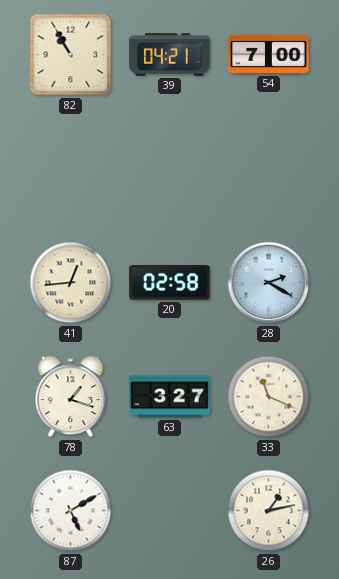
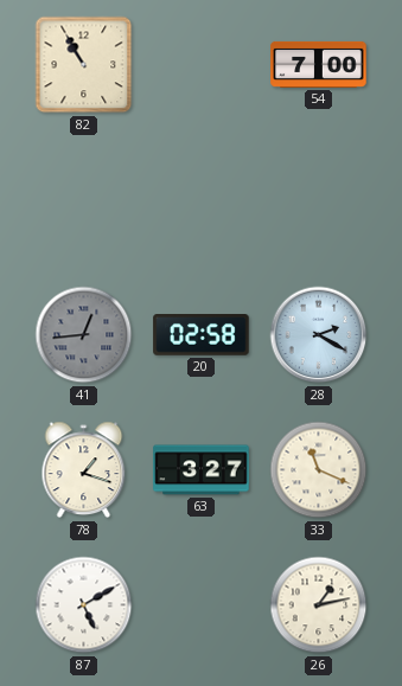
39: 04:21 -> none
41 dial: cream -> grey
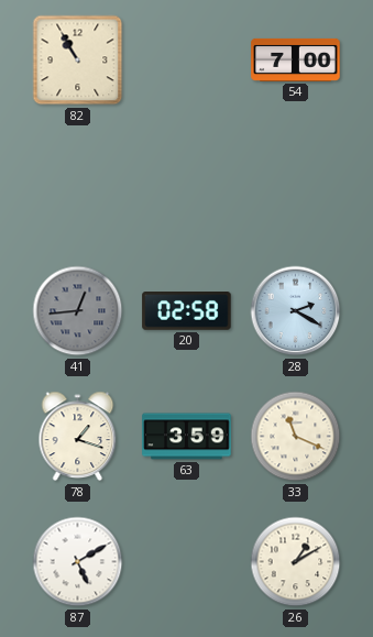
63: 3:27 -> 3:59
26: 1:13 -> 1:10
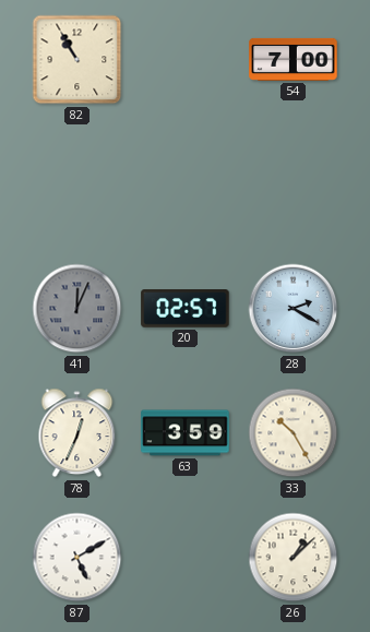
41: 12:44 -> 12:04
20: 02:58 -> 02:57
78: 1:18 -> 12:34
33: 11:19 -> 10:25
26: 1:10 -> 1:08
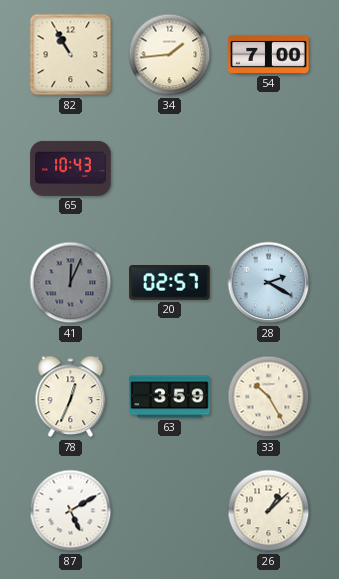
34: none -> 1:44
65: none -> 10:43
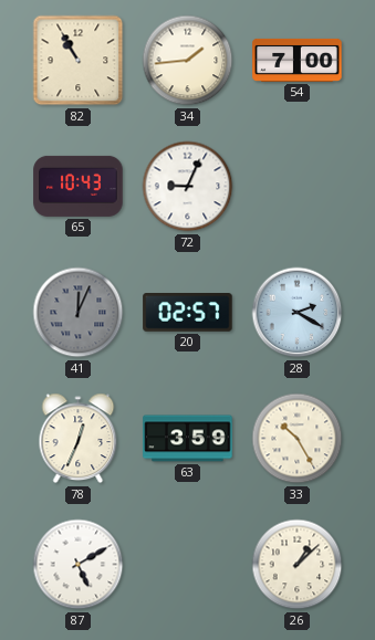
72: none -> 9:04
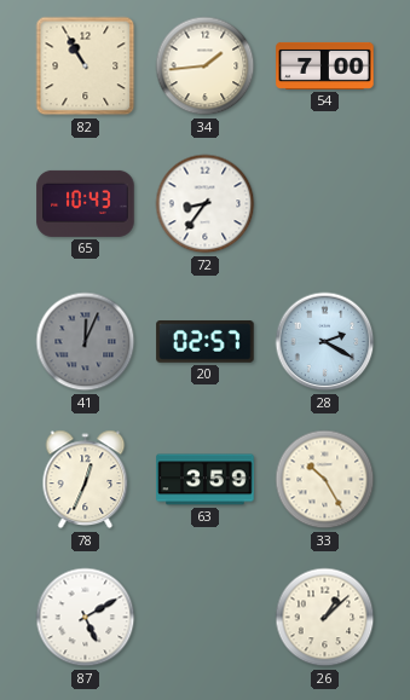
72: 9:04 -> 8:36
